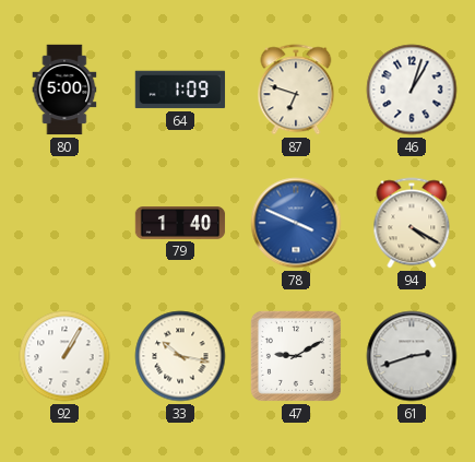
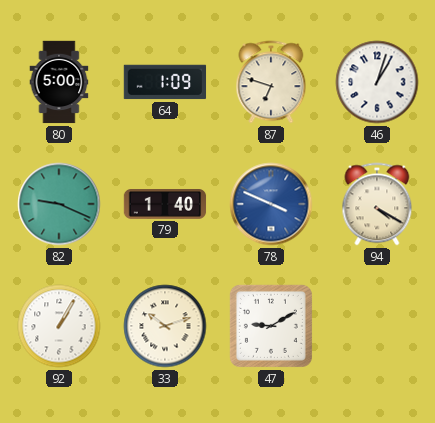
82: none -> 9:19
33: 10:17 -> 10:12
61: 2:42 -> none
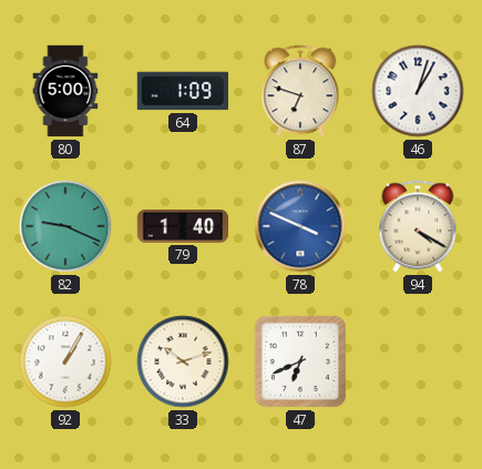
47: 9:10 -> 6:41
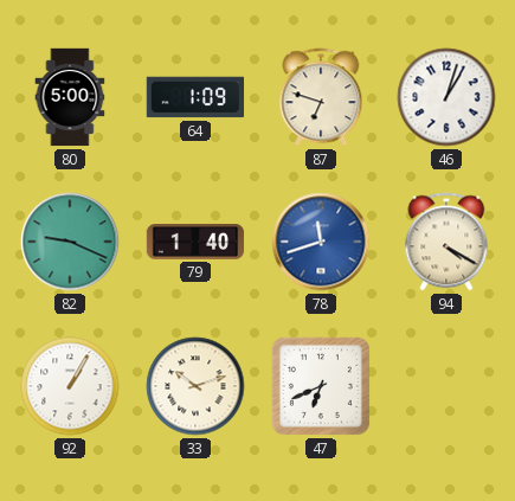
78: 3:49 -> 11:42
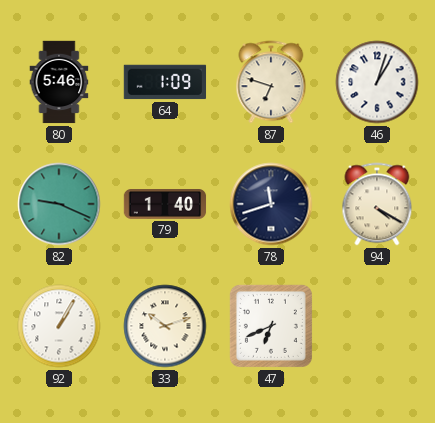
80: 5:00 -> 5:46
78 dial: blue -> navy
